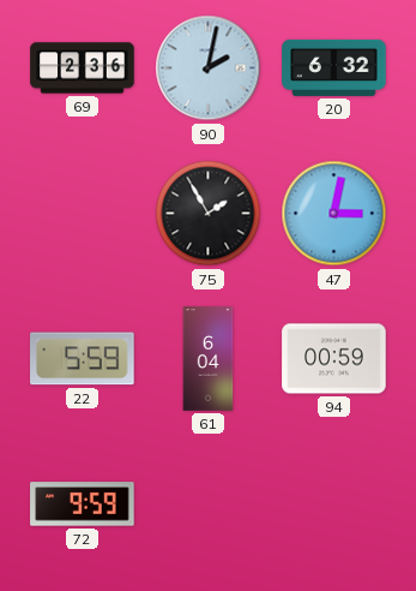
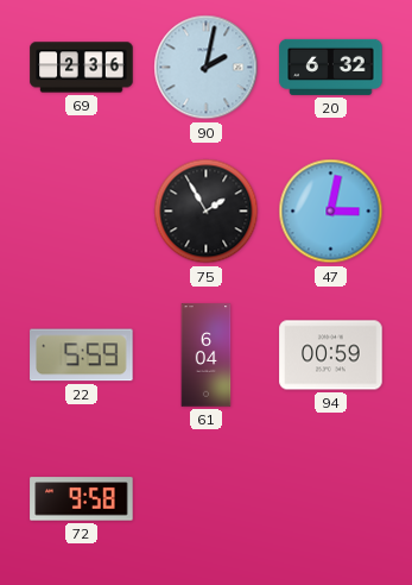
72: 9:59 -> 9:58
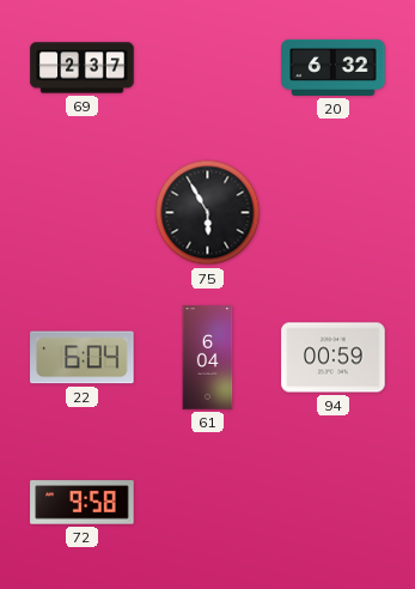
69: 2:36 -> 2:37
90: 2:02 -> none
75: 1:55 -> 5:55
47: 3:02 -> none
22: 5:59 -> 6:04
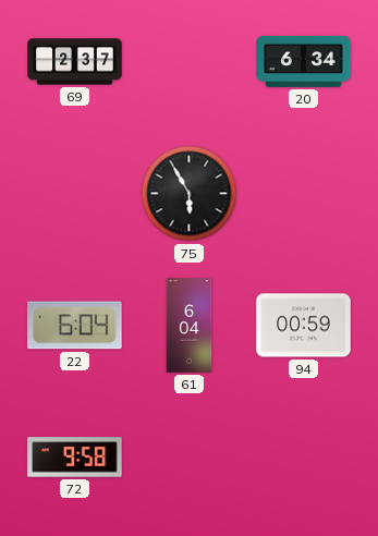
20: 6:32 -> 6:34
